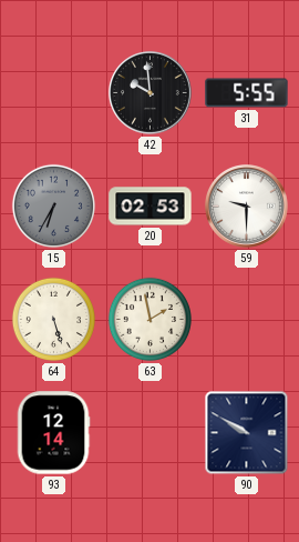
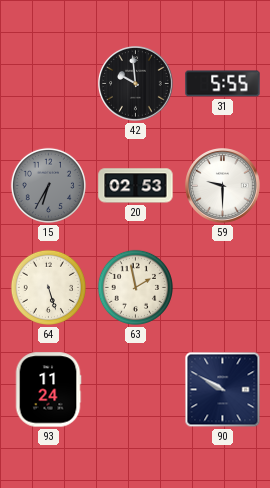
93: 12:14 -> 11:24
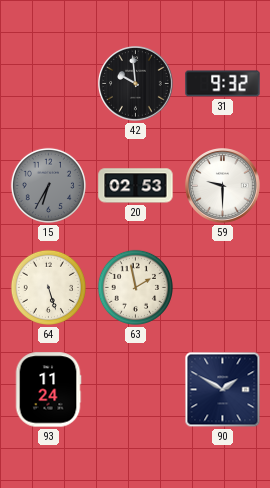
31: 5:55 -> 9:32
90: 9:50 -> 1:50
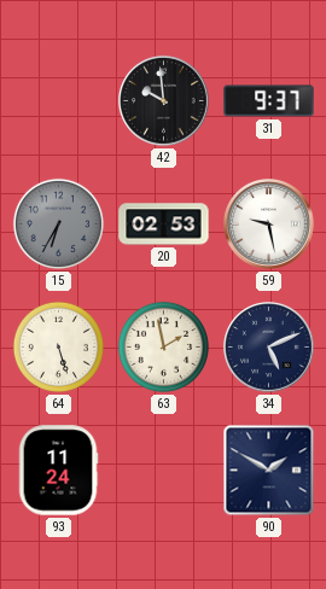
31: 9:32 -> 9:37
59: 9:30 -> 9:28
34: none -> 5:11
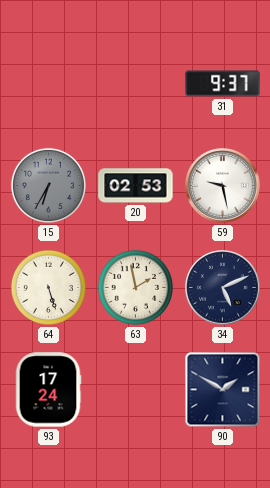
42: 9:59 -> none
93: 11:24 -> 17:24
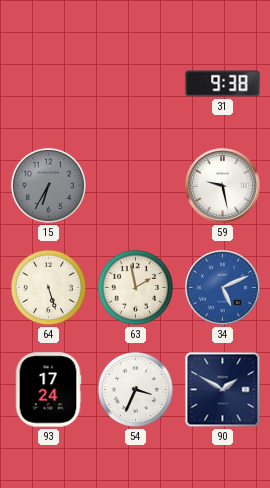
31: 9:37 -> 9:38
20: 02:53 -> none
34 dial: navy -> blue
54: none -> 3:34
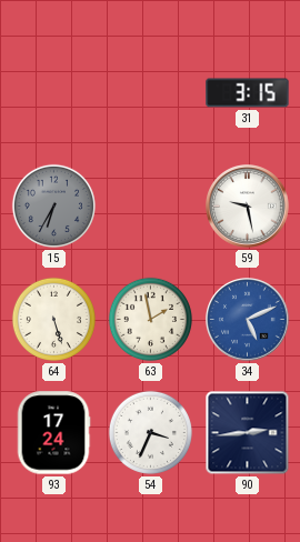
31: 9:38 -> 3:15
90: 1:50 -> 2:44
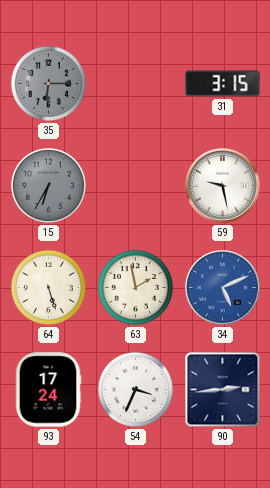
35: none -> 6:15
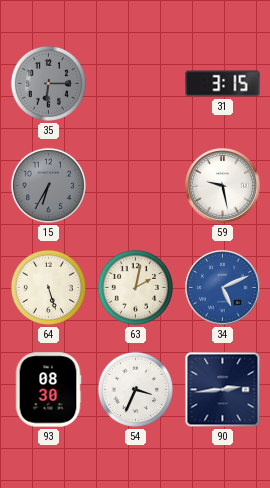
63: 1:58 -> 2:02
93: 17:24 -> 08:30
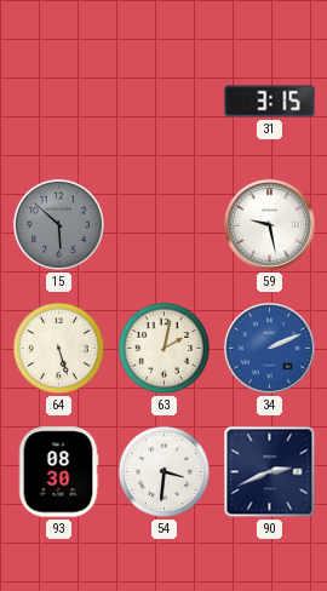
35: 6:15 -> none
15: 6:35 -> 5:52
34: 5:11 -> 2:11
54: 3:34 -> 3:31
90: 2:44 -> 2:41
